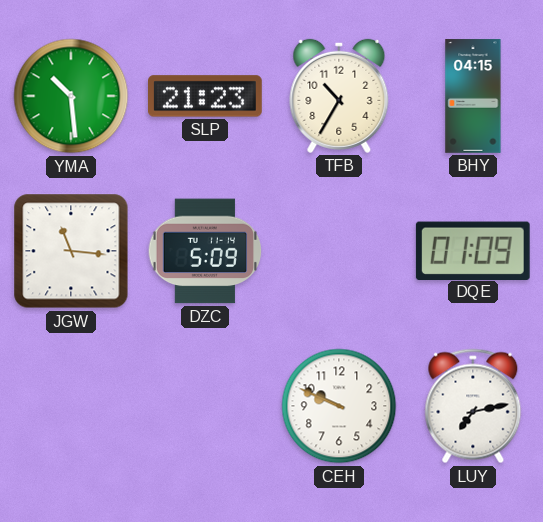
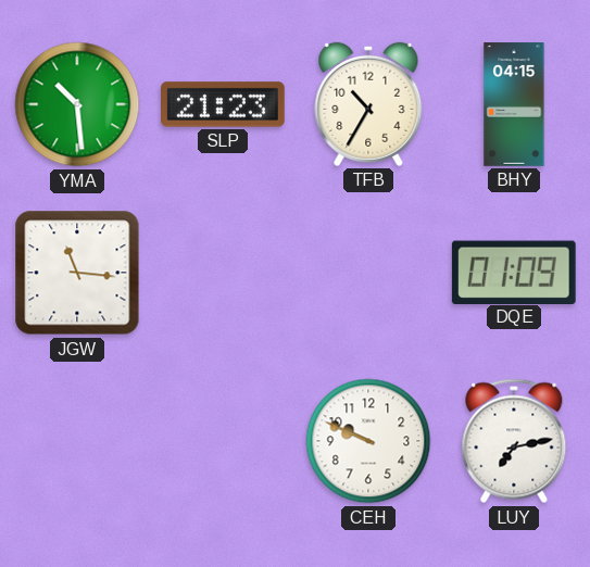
DZC: 5:09 -> none
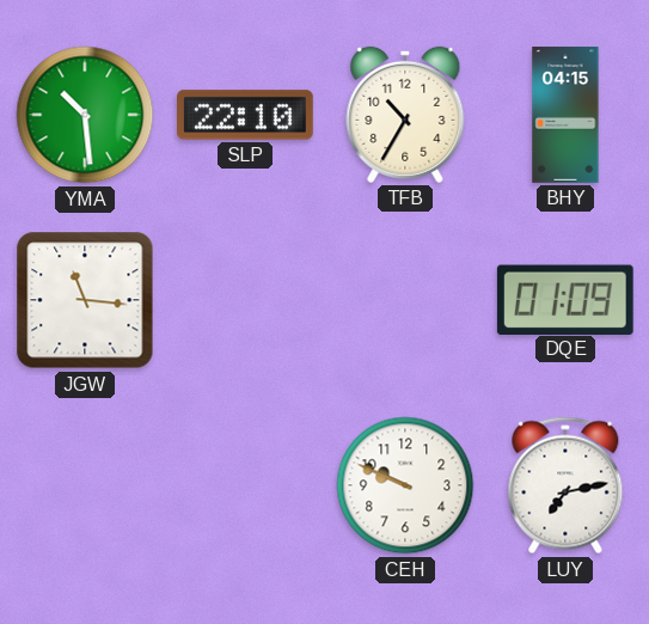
SLP: 21:23 -> 22:10
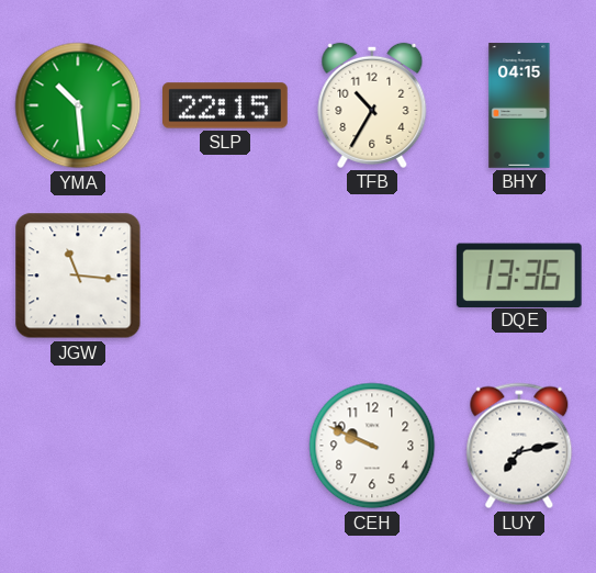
SLP: 22:10 -> 22:15
DQE: 01:09 -> 13:36
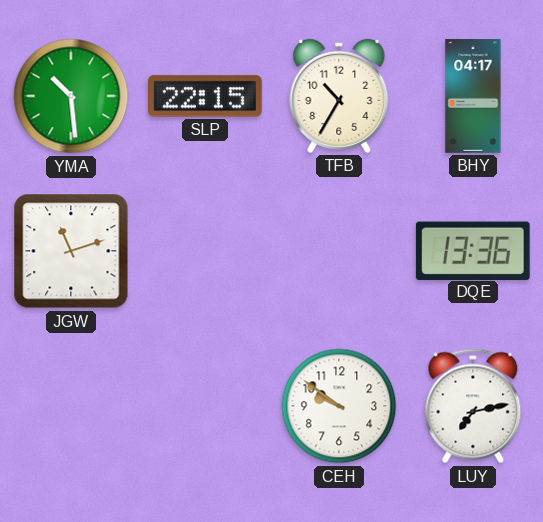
BHY: 04:15 -> 04:17
JGW: 11:16 -> 11:12
CEH: 9:49 -> 9:51
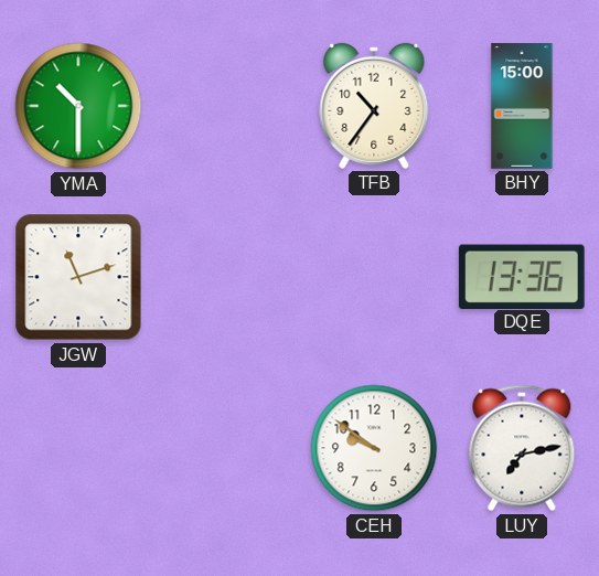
YMA: 10:29 -> 10:30
SLP: 22:15 -> none
TFB: 10:35 -> 10:36
BHY: 04:17 -> 15:00
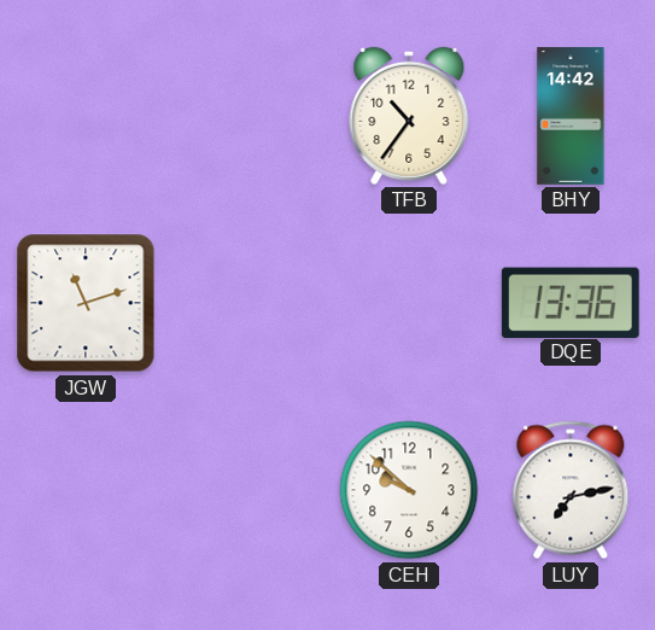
YMA: 10:30 -> none
BHY: 15:00 -> 14:42
CEH: 9:51 -> 9:52
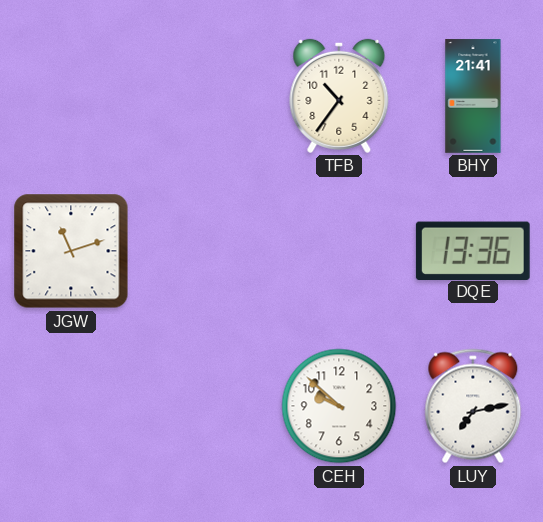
BHY: 14:42 -> 21:41
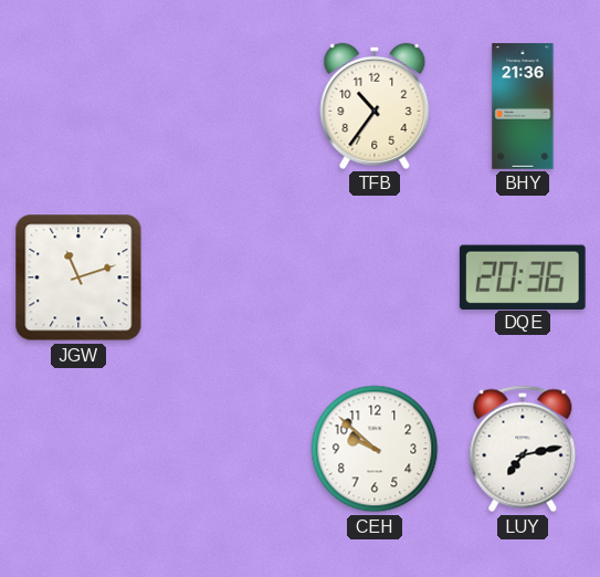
BHY: 21:41 -> 21:36
DQE: 13:36 -> 20:36
